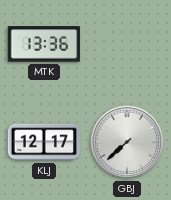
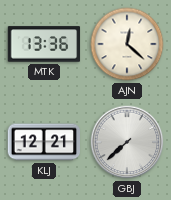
AJN: none -> 12:22
KLJ: 12:17 -> 12:21
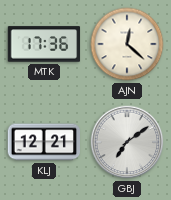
MTK: 13:36 -> 17:36
GBJ: 7:38 -> 7:09
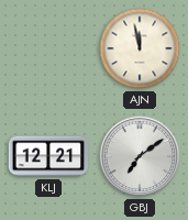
MTK: 17:36 -> none
AJN: 12:22 -> 11:58
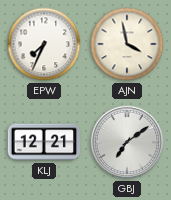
EPW: none -> 7:34
AJN: 11:58 -> 3:58
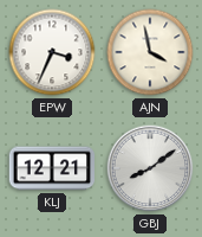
EPW: 7:34 -> 3:34
GBJ: 7:09 -> 8:09
